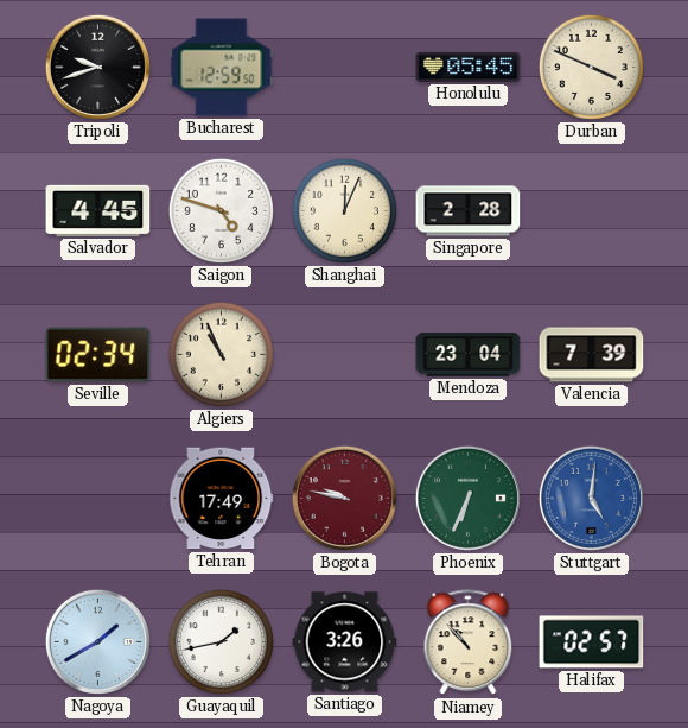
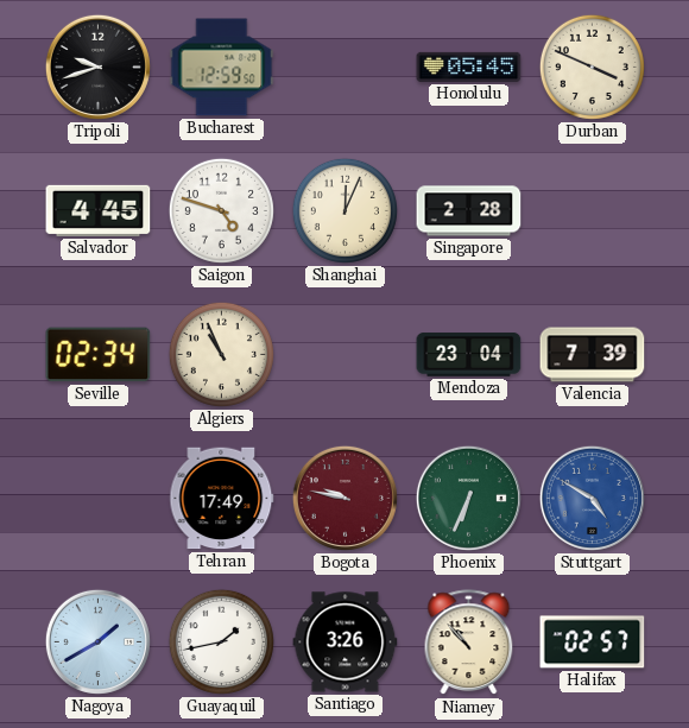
Stuttgart: 5:01 -> 4:50
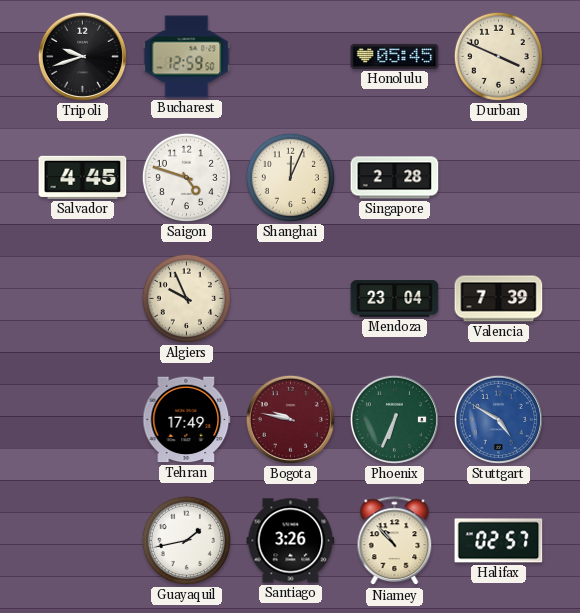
Seville: 02:34 -> none
Algiers: 10:56 -> 9:56
Nagoya: 1:40 -> none
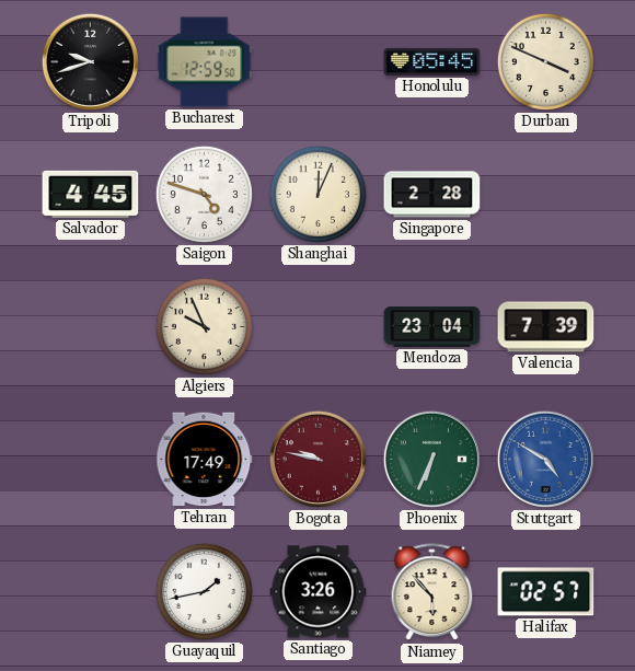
Niamey: 10:53 -> 5:53
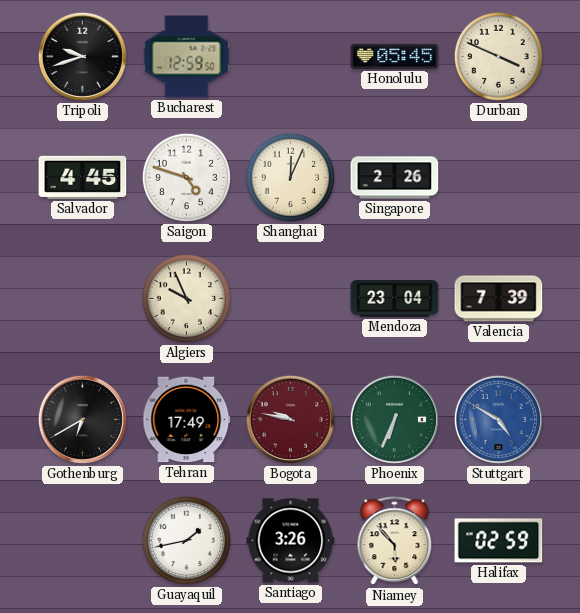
Singapore: 2:28 -> 2:26
Gothenburg: none -> 6:40
Halifax: 02:57 -> 02:59
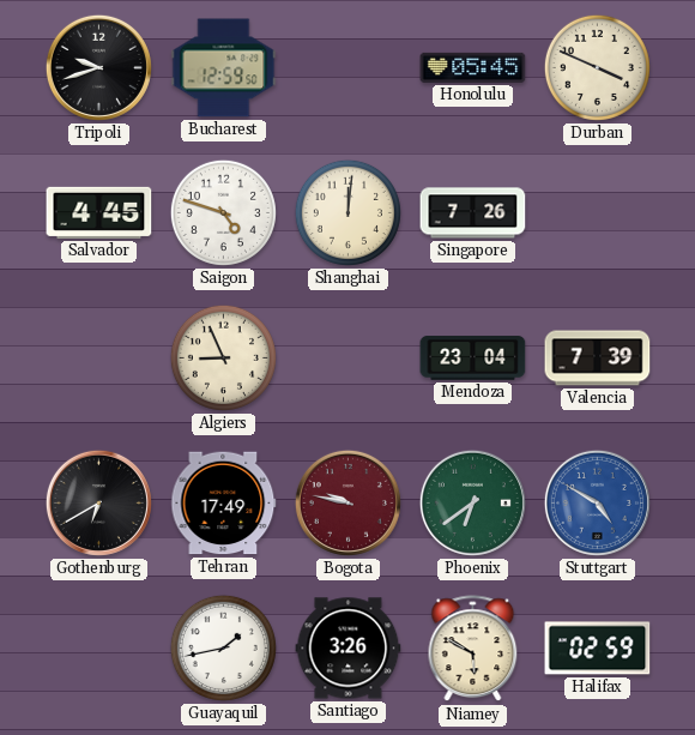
Shanghai: 12:04 -> 12:01
Singapore: 2:26 -> 7:26
Algiers: 9:56 -> 8:56
Phoenix: 6:34 -> 6:39
Niamey: 5:53 -> 5:50
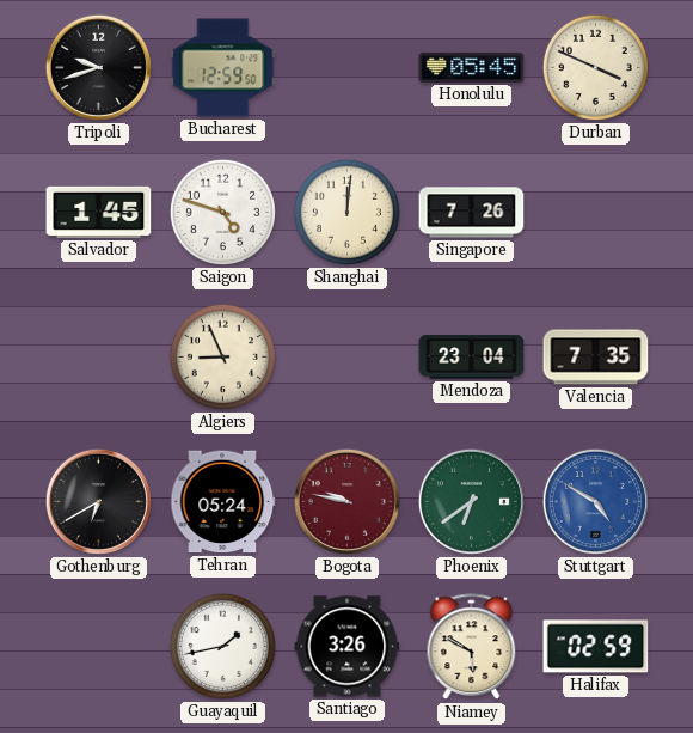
Salvador: 4:45 -> 1:45
Valencia: 7:39 -> 7:35
Tehran: 17:49 -> 05:24
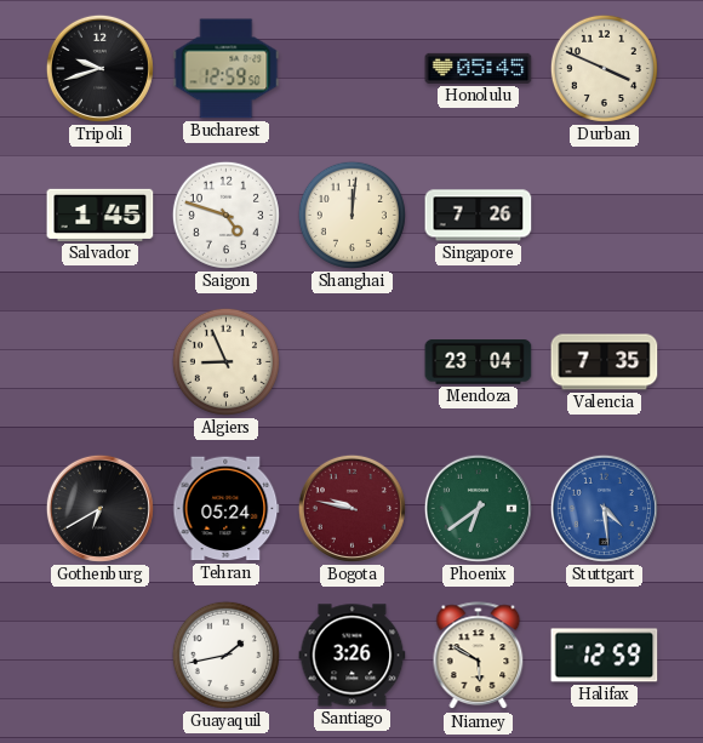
Stuttgart: 4:50 -> 4:29
Halifax: 02:59 -> 12:59
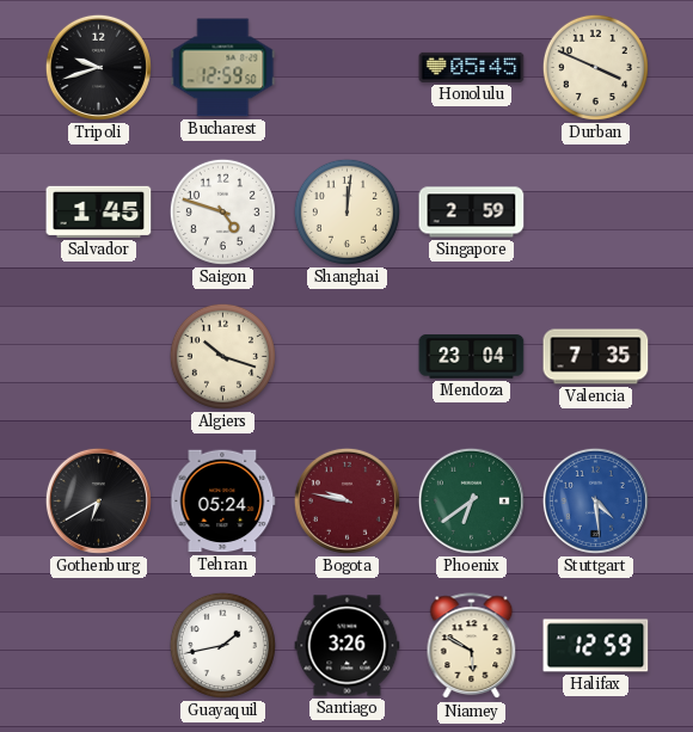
Singapore: 7:26 -> 2:59
Algiers: 8:56 -> 10:18
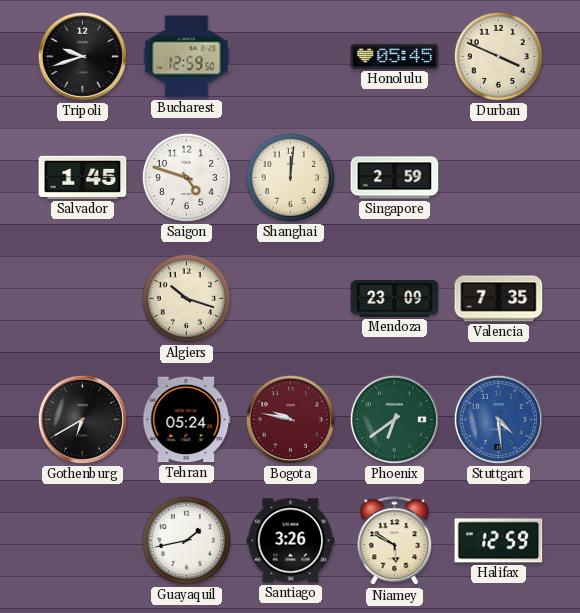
Mendoza: 23:04 -> 23:09
